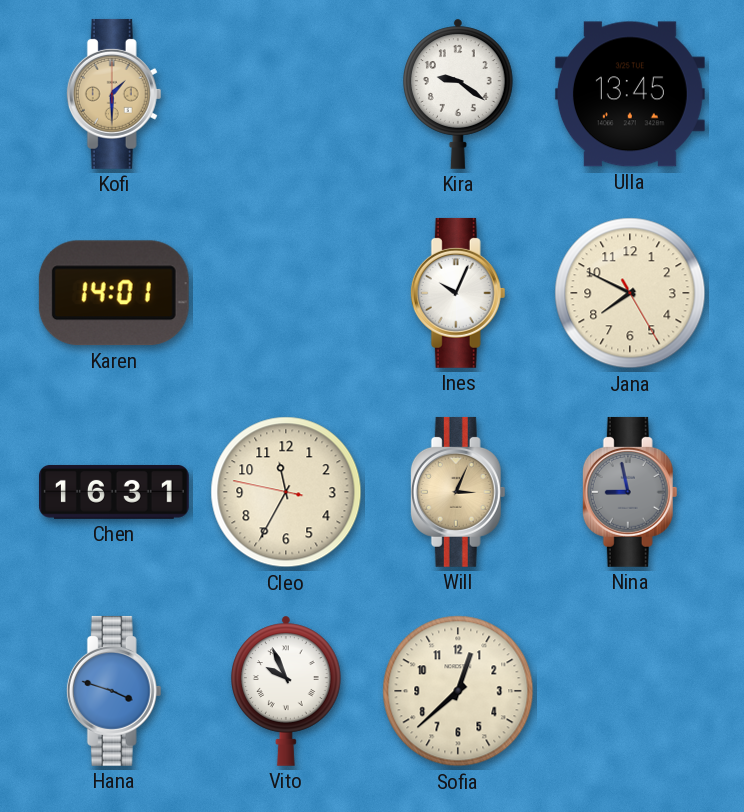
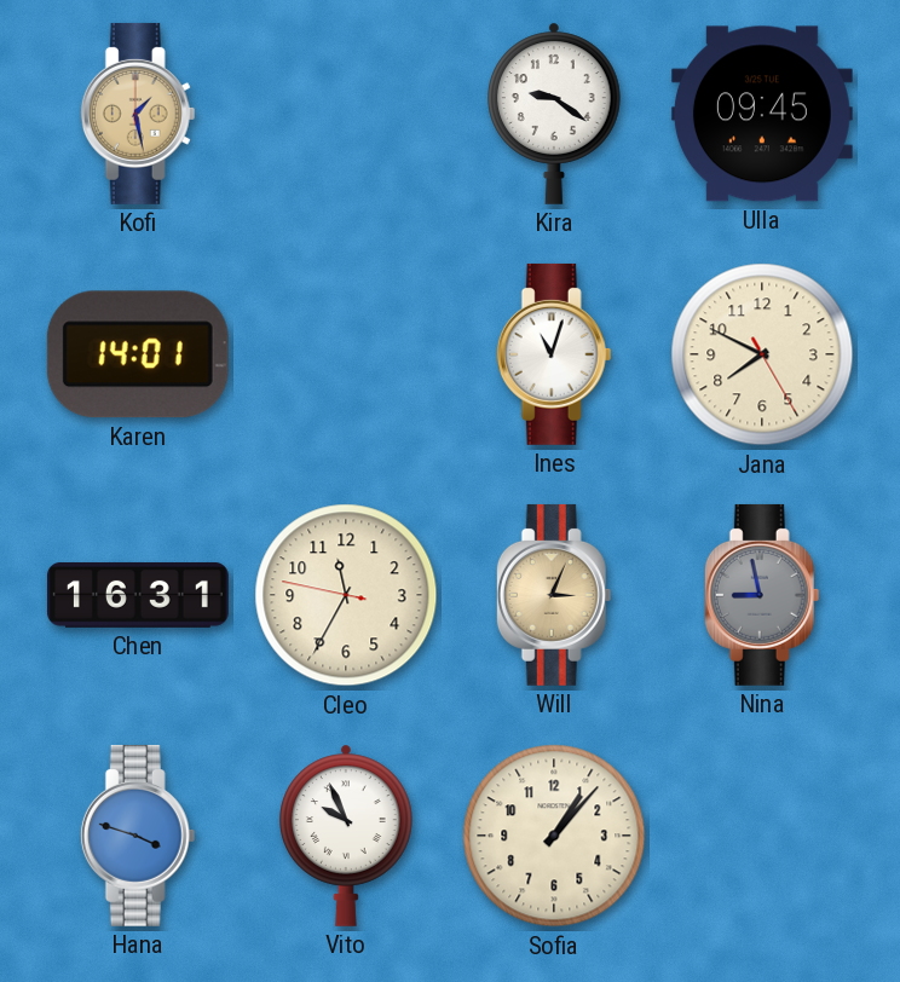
Kofi: 1:30 -> 1:28
Ulla: 13:45 -> 09:45
Ines: 10:04 -> 11:03
Sofia: 12:38 -> 1:07
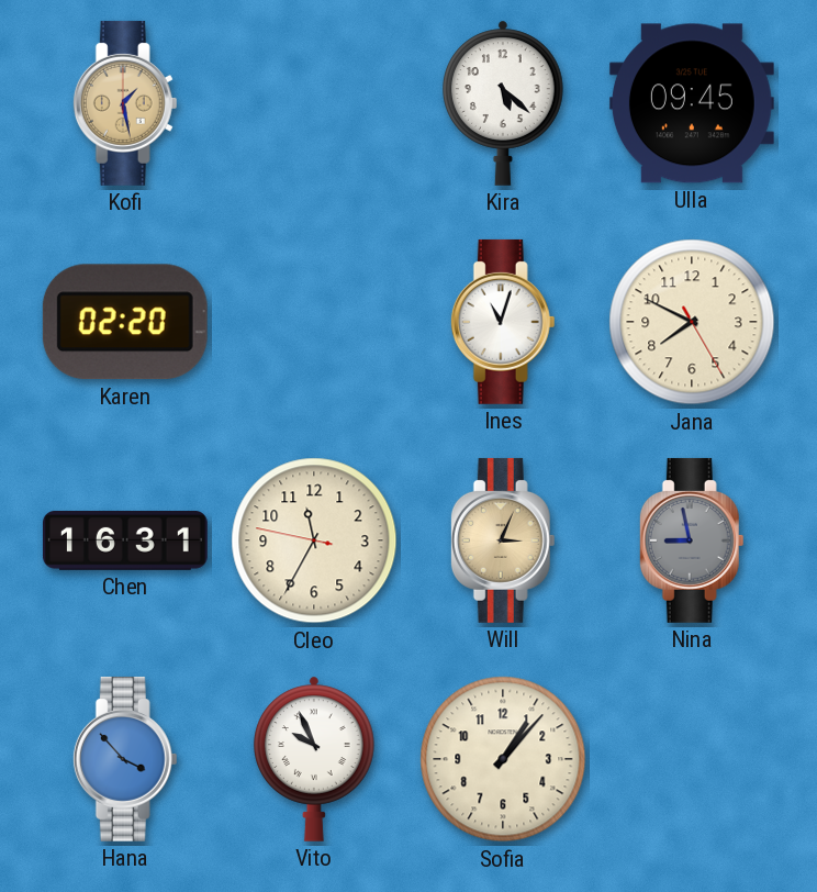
Kira: 9:21 -> 5:22
Karen: 14:01 -> 02:20
Hana: 3:48 -> 3:53
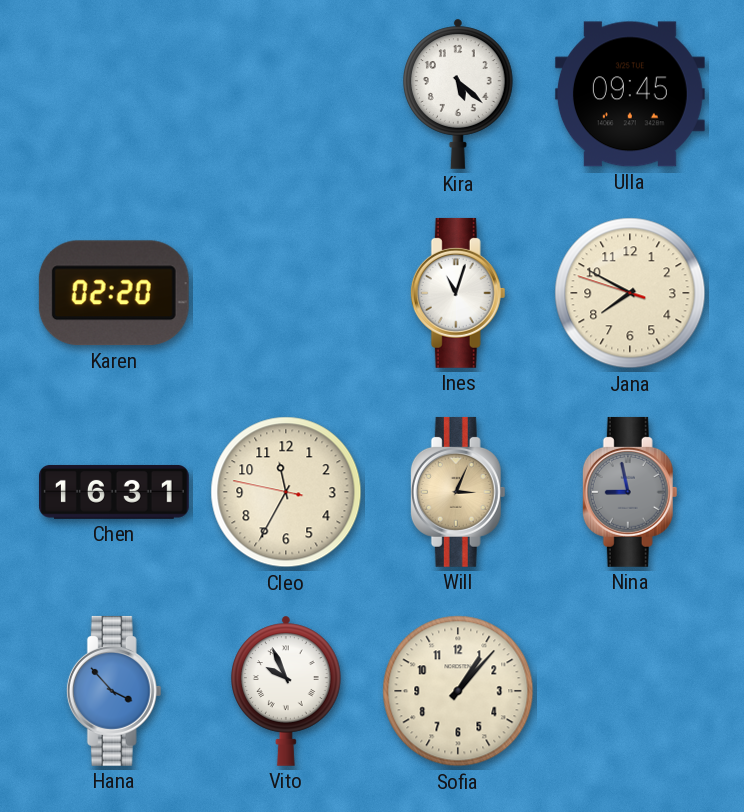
Kofi: 1:28 -> none
Jana: 7:49:25 -> 7:49:48
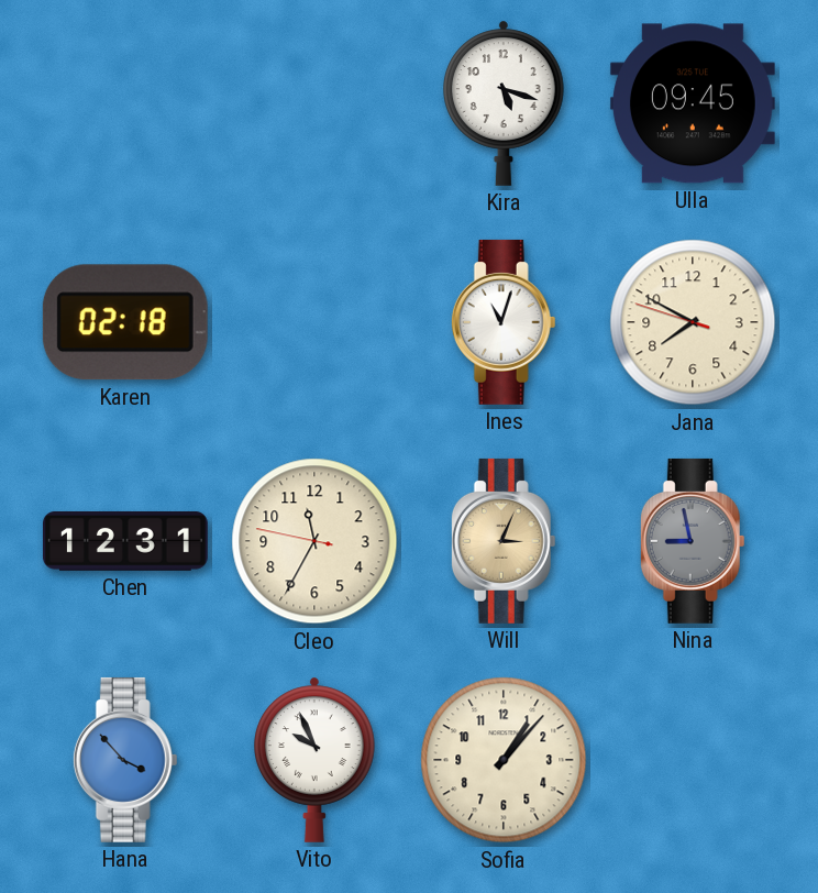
Kira: 5:22 -> 5:18
Karen: 02:20 -> 02:18
Chen: 16:31 -> 12:31
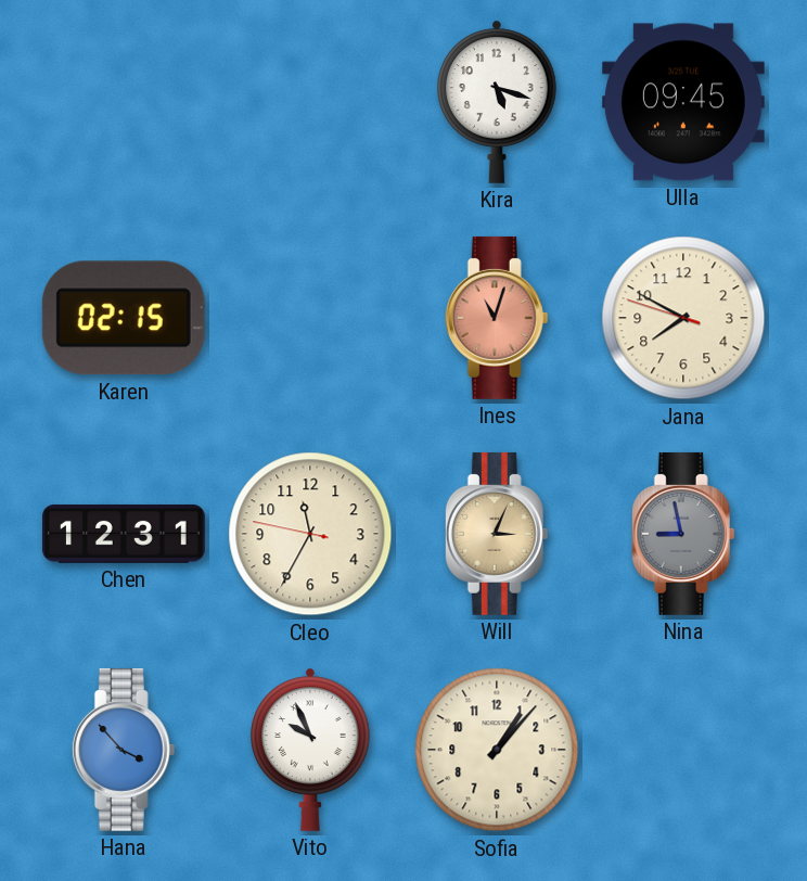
Karen: 02:18 -> 02:15
Ines dial: white -> salmon
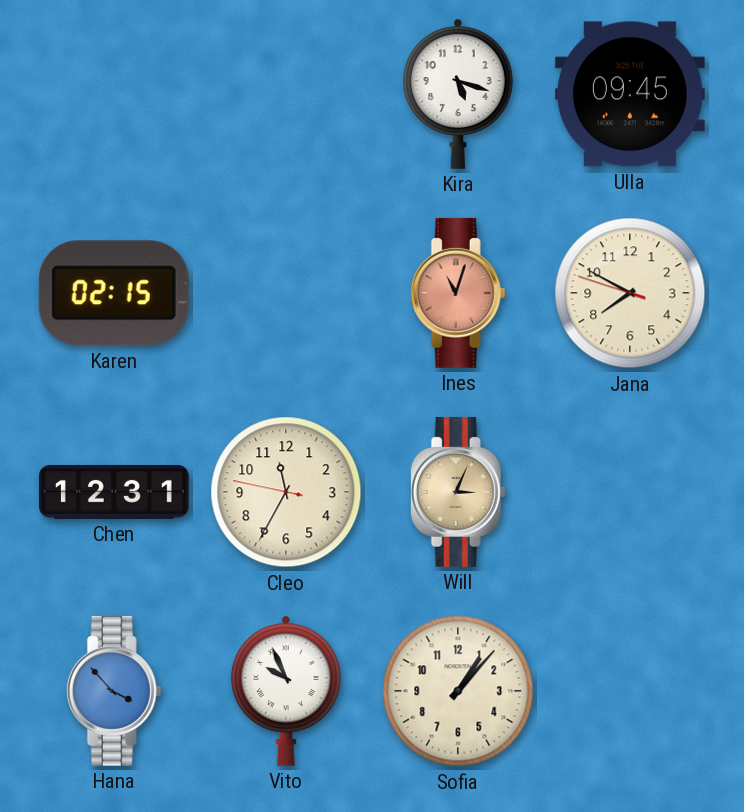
Nina: 8:58 -> none
